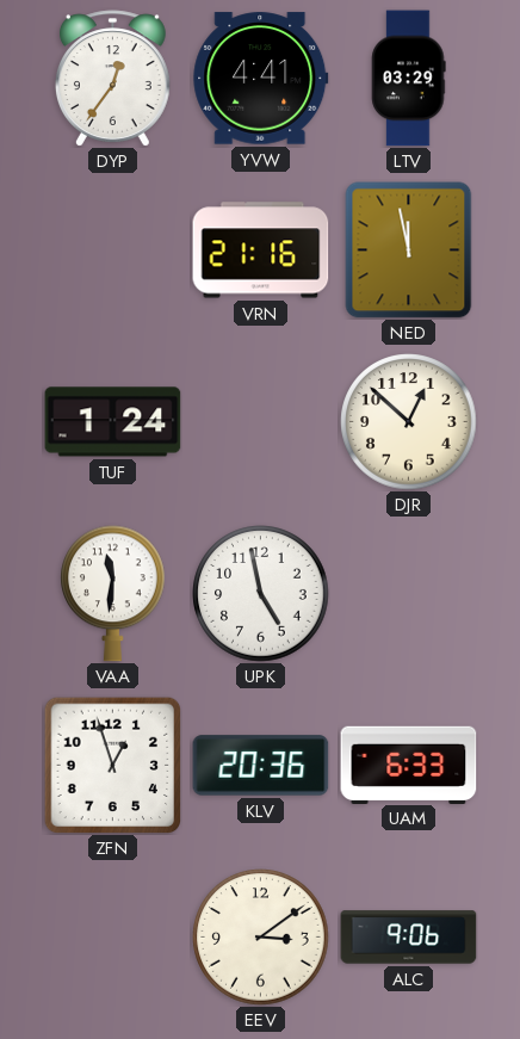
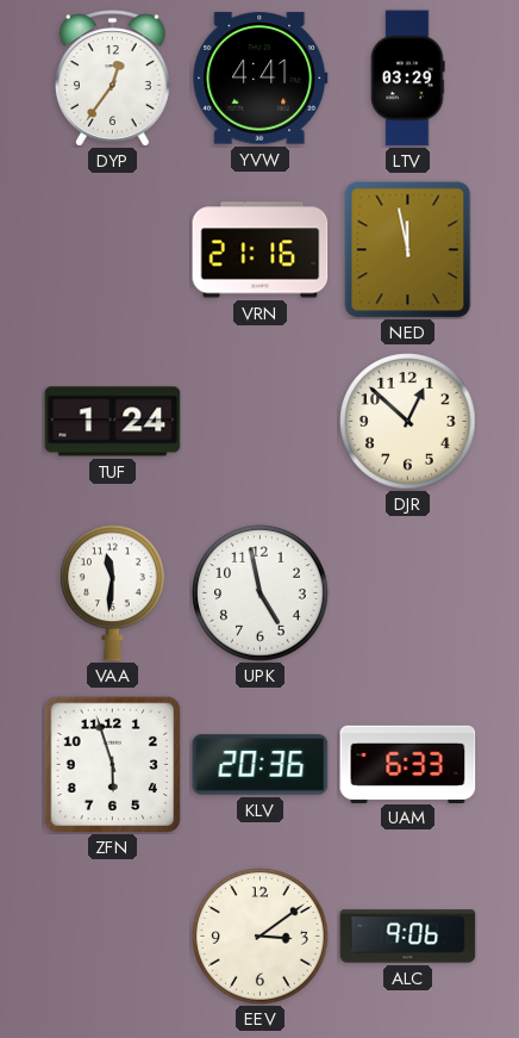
ZFN: 12:57 -> 5:57
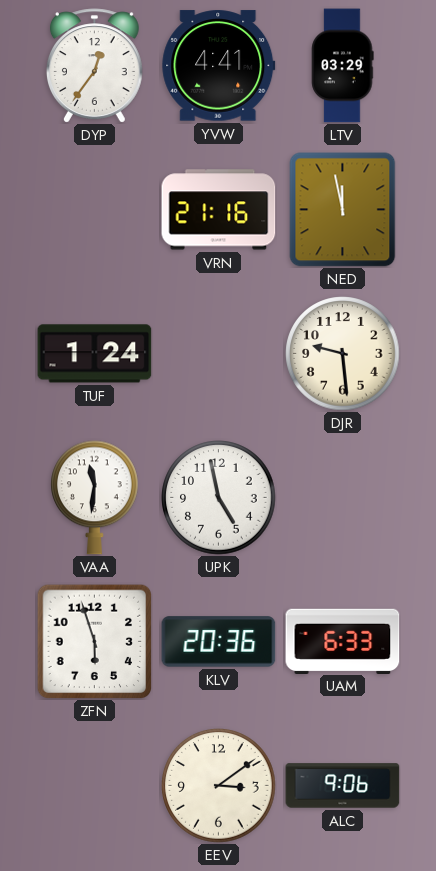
DJR: 12:52 -> 9:29
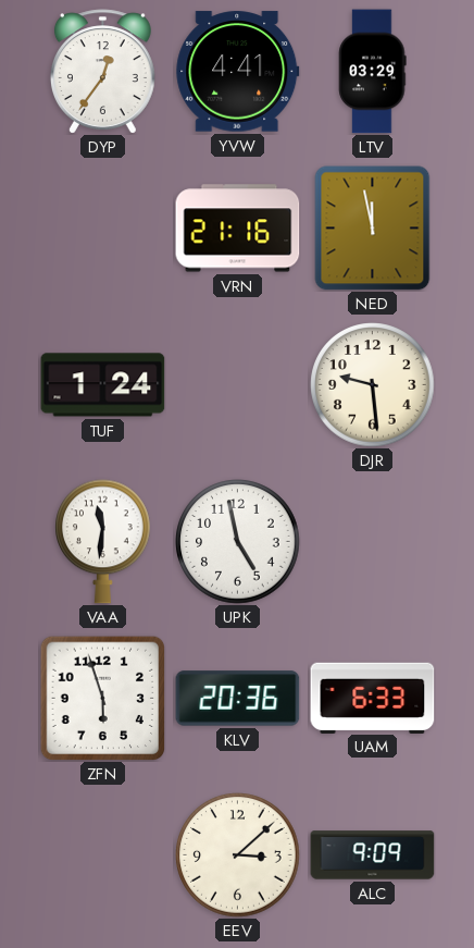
EEV: 3:09 -> 3:08
ALC: 9:06 -> 9:09
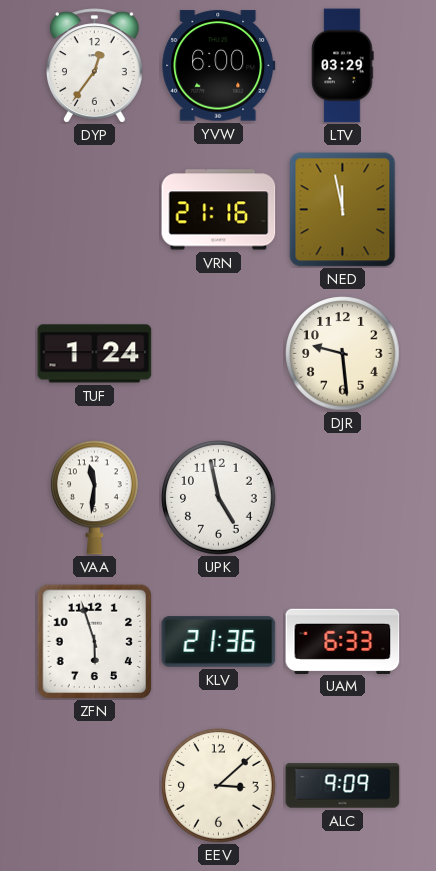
YVW: 4:41 -> 6:00
KLV: 20:36 -> 21:36
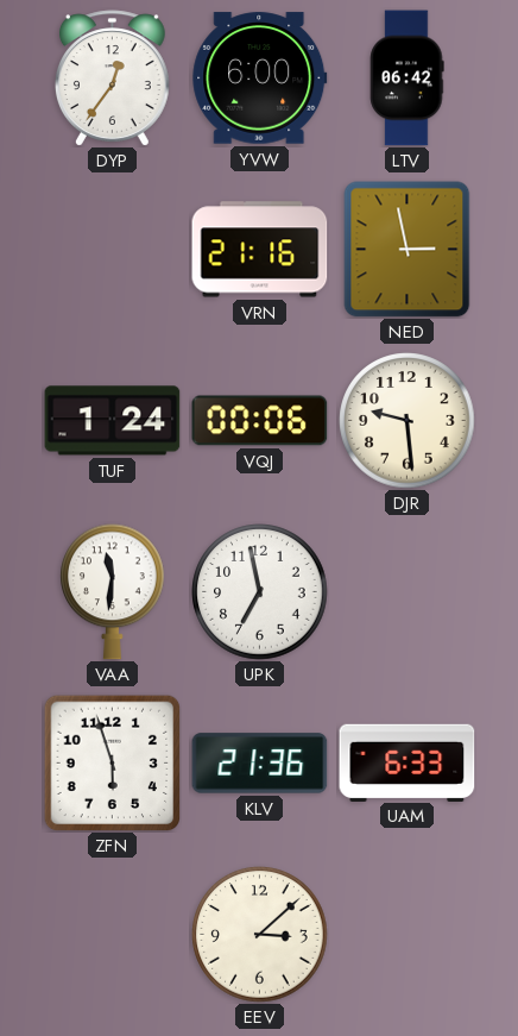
LTV: 03:29 -> 06:42
NED: 11:58 -> 2:58
VQJ: none -> 00:06
UPK: 4:58 -> 6:58
ALC: 9:09 -> none
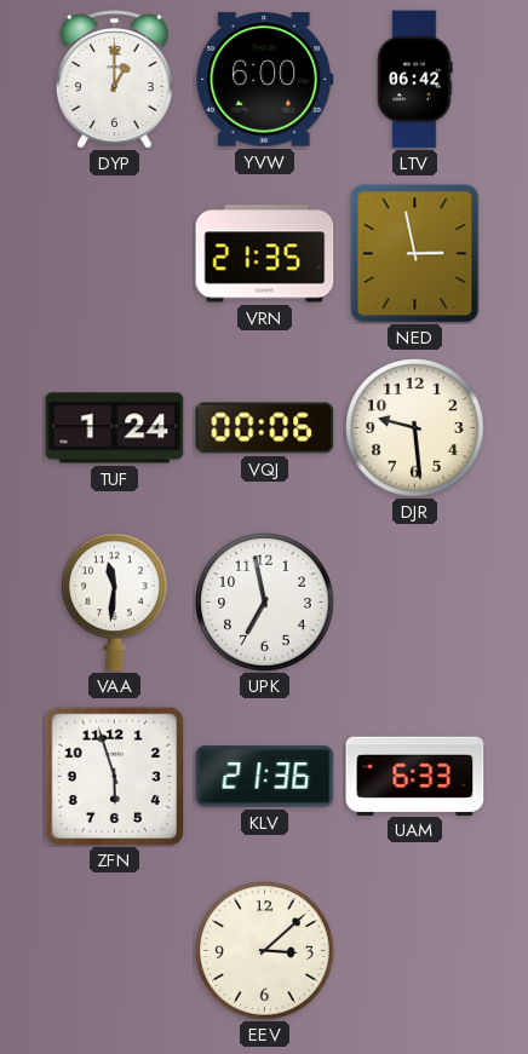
DYP: 12:36 -> 1:00
VRN: 21:16 -> 21:35
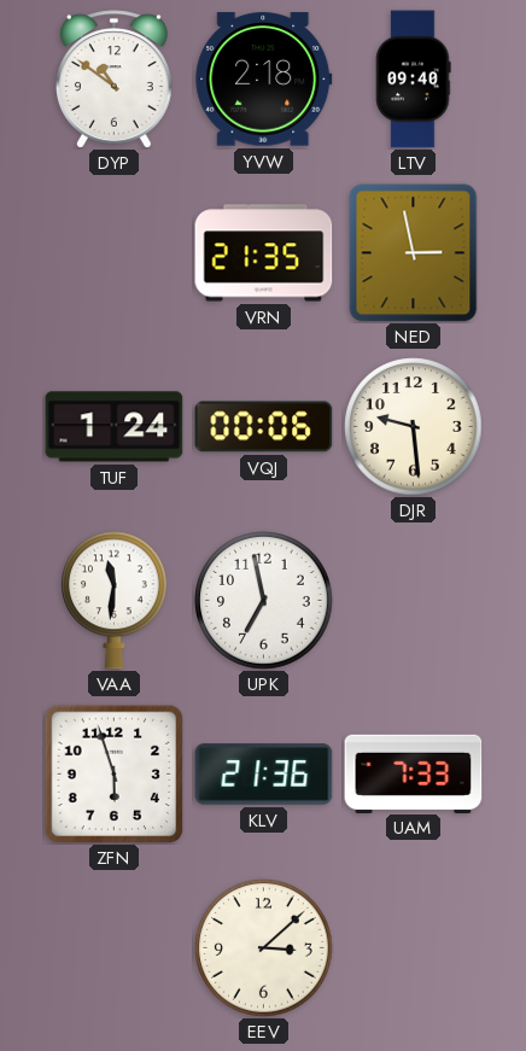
DYP: 1:00 -> 10:51
YVW: 6:00 -> 2:18
LTV: 06:42 -> 09:40
UAM: 6:33 -> 7:33
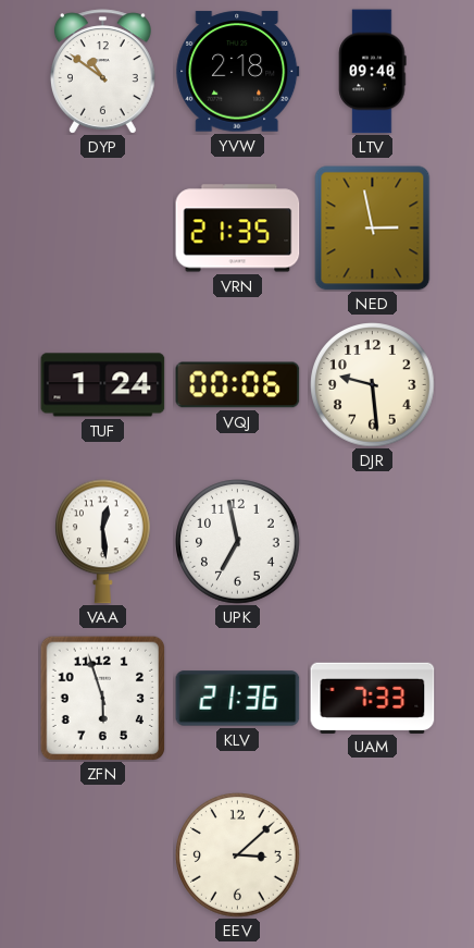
VAA: 11:31 -> 12:29
